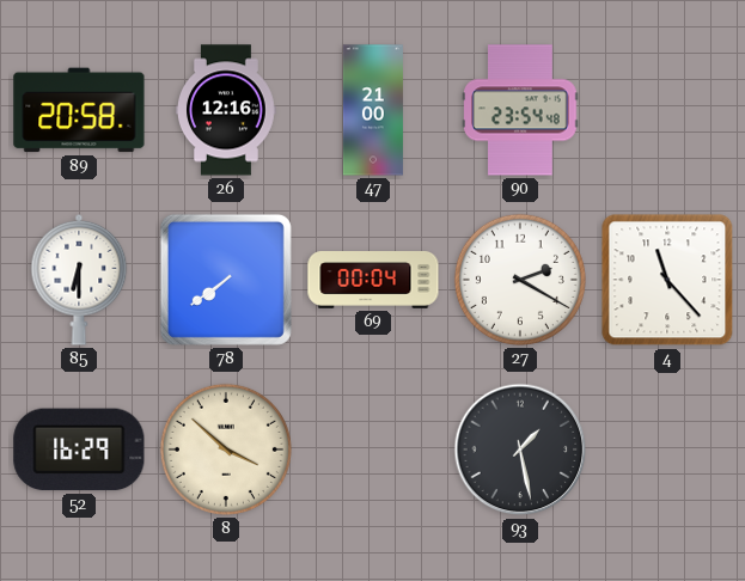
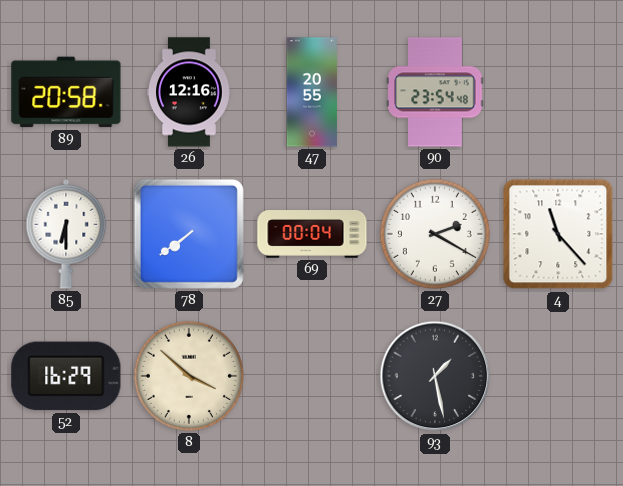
47: 21:00 -> 20:55
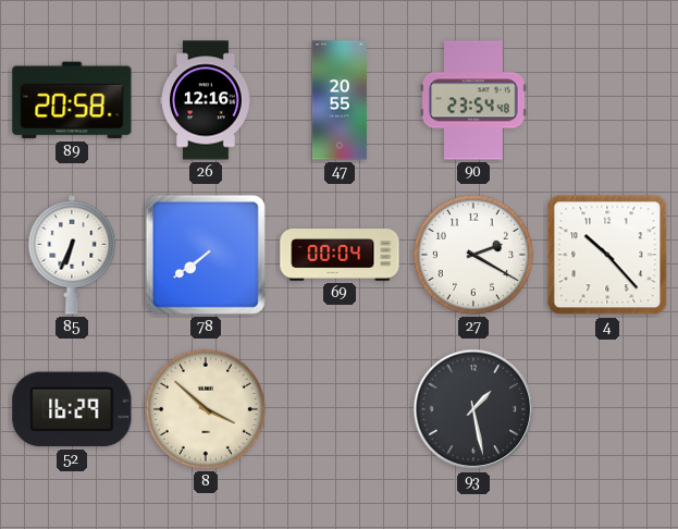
85: 6:30 -> 6:34
4: 11:23 -> 10:23
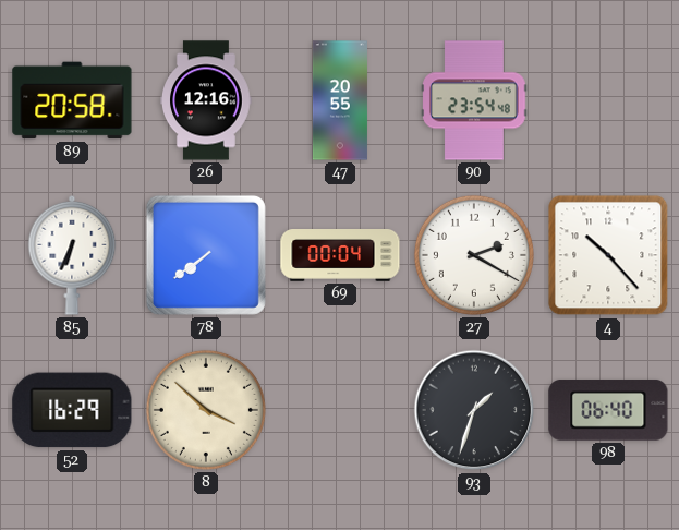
93: 1:28 -> 1:33
98: none -> 06:40
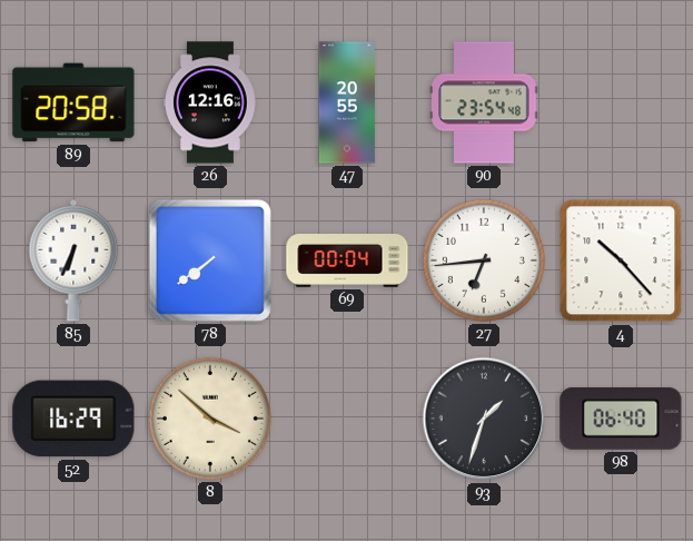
27: 2:20 -> 6:44
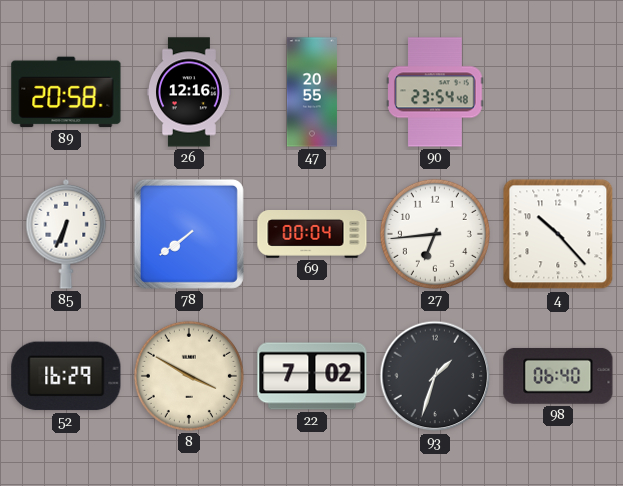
8: 3:52 -> 3:50
22: none -> 7:02
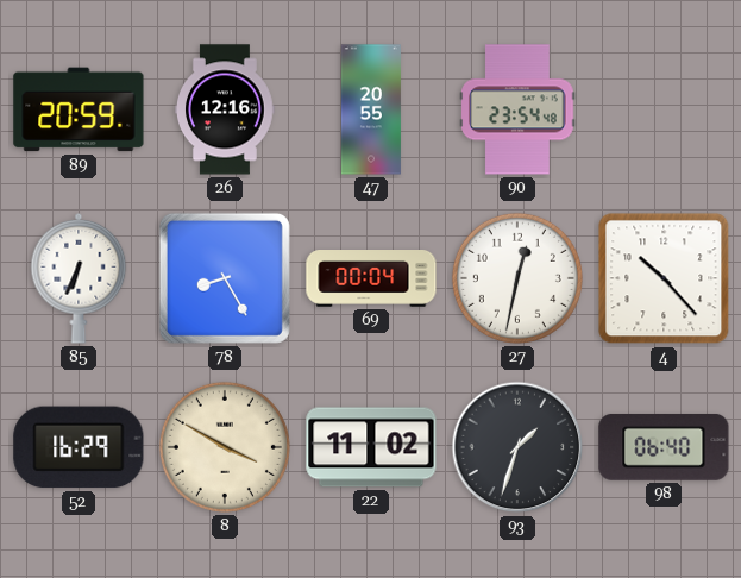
89: 20:58 -> 20:59
78: 7:39 -> 8:25
27: 6:44 -> 12:32
22: 7:02 -> 11:02
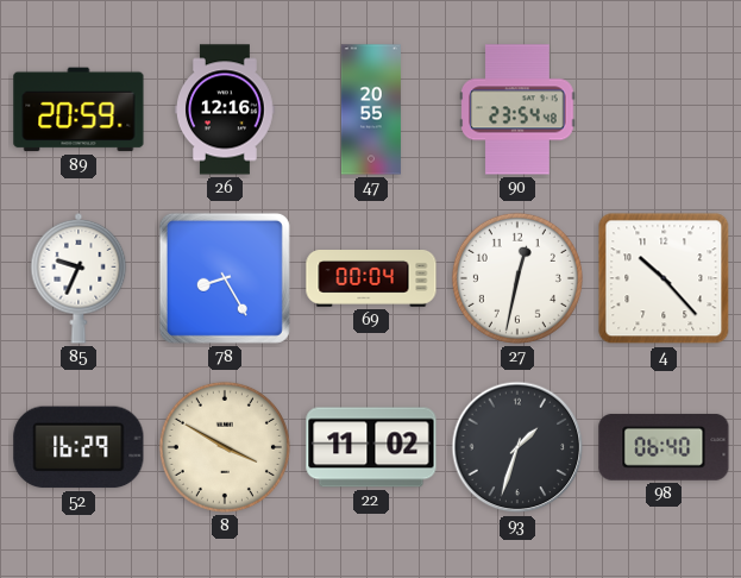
85: 6:34 -> 9:34
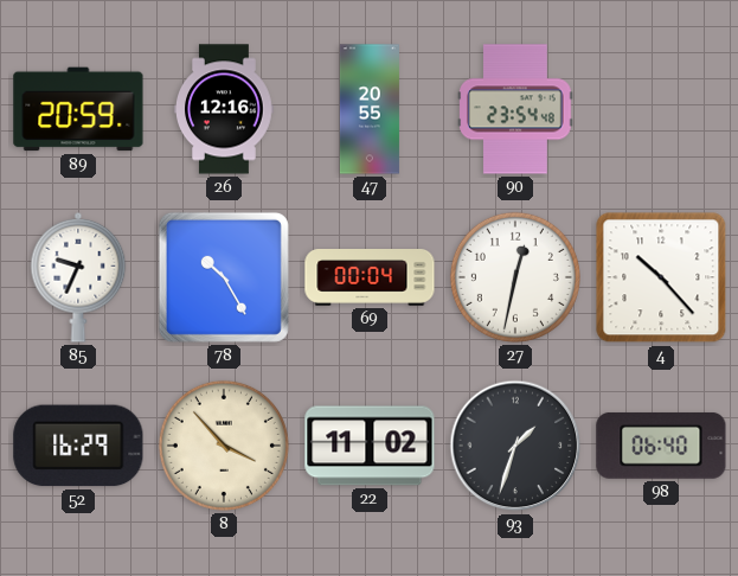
78: 8:25 -> 10:25
8: 3:50 -> 3:53
